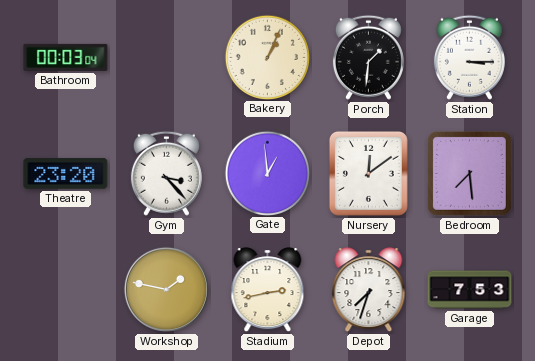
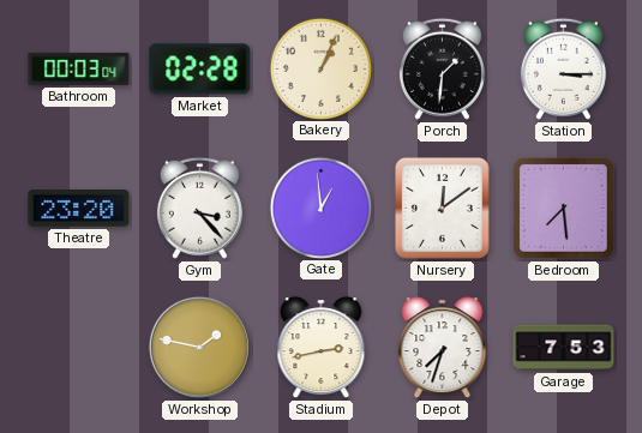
Market: none -> 02:28
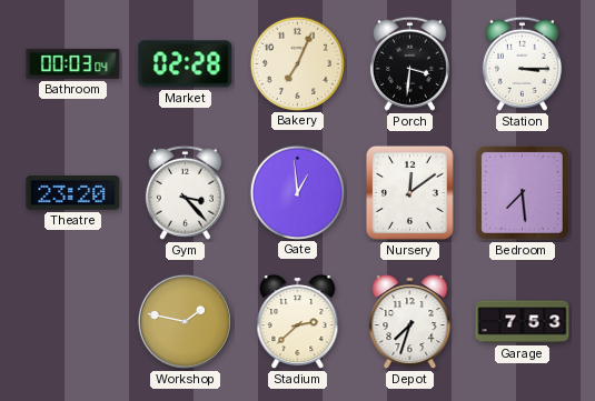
Bakery: 1:04 -> 7:04
Porch: 1:31 -> 3:31
Stadium: 2:43 -> 2:38
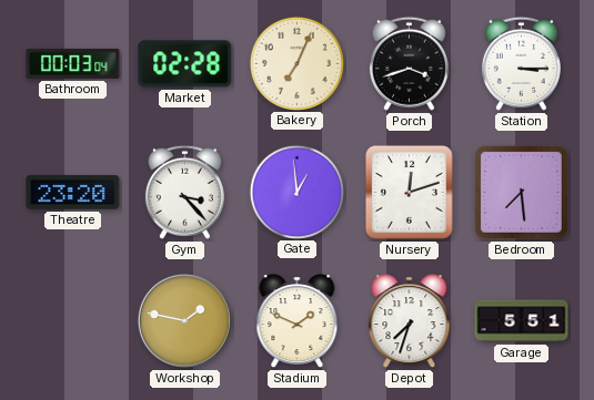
Porch: 3:31 -> 3:42
Nursery: 12:09 -> 12:12
Stadium: 2:38 -> 1:49
Garage: 7:53 -> 5:51
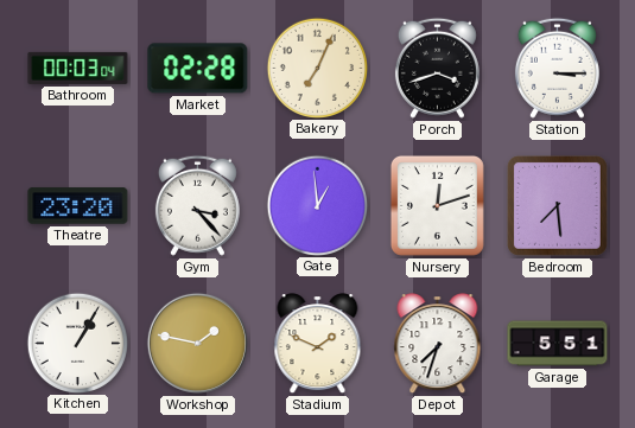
Kitchen: none -> 1:05
